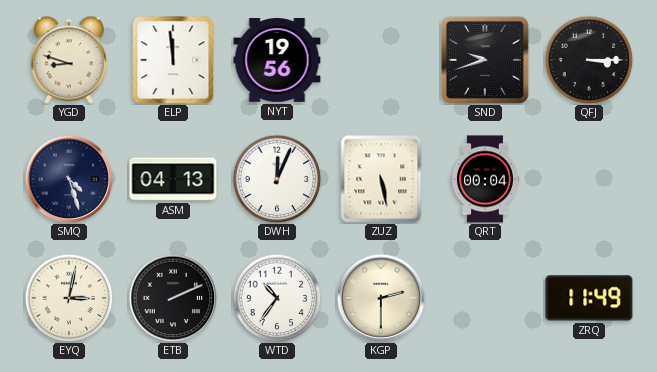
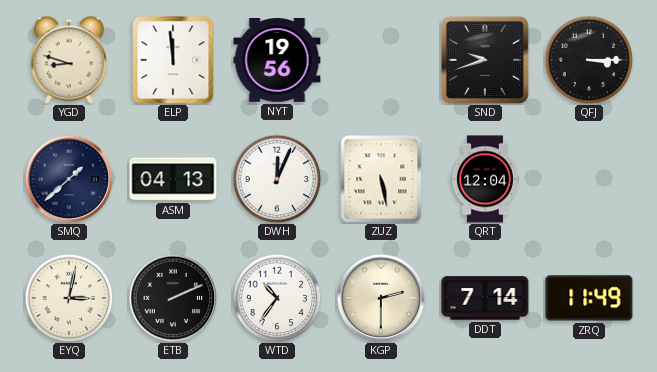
SMQ: 4:27 -> 1:38
QRT: 00:04 -> 12:04
DDT: none -> 7:14
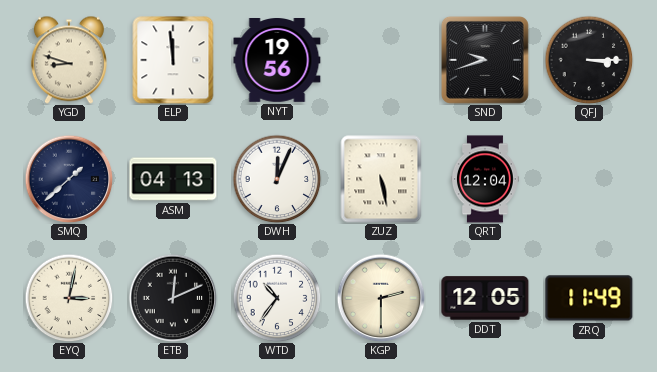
ETB: 2:11 -> 12:11
DDT: 7:14 -> 12:05
